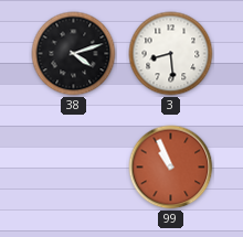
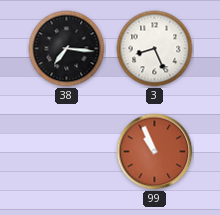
38: 4:12 -> 7:16
3: 8:29 -> 8:26
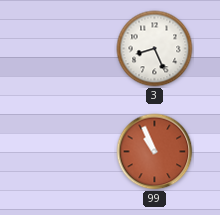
38: 7:16 -> none
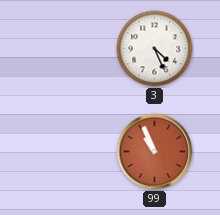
3: 8:26 -> 4:26
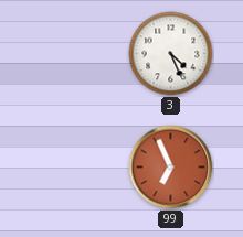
99: 10:56 -> 6:56
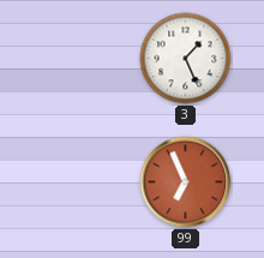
3: 4:26 -> 1:26
